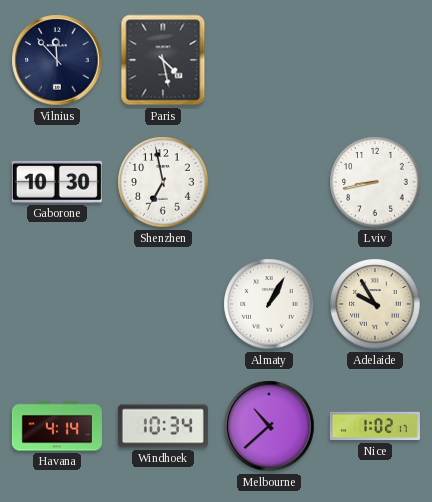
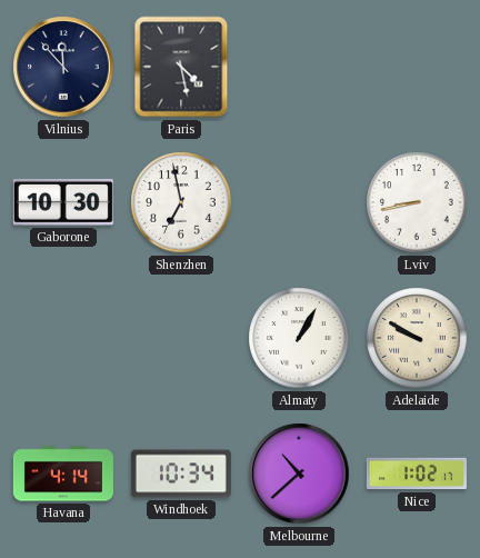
Adelaide: 9:55 -> 9:50
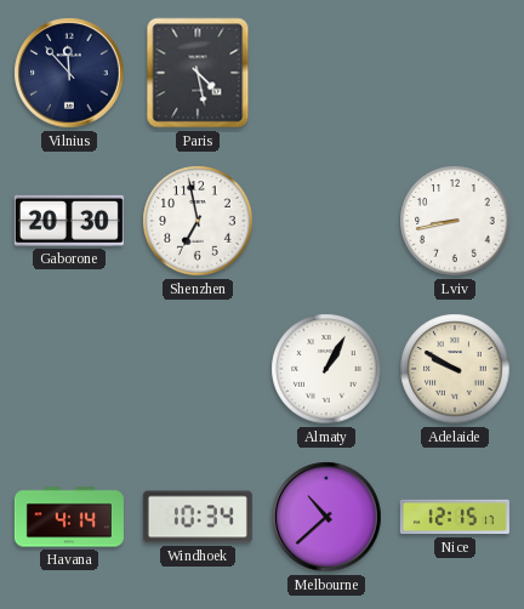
Gaborone: 10:30 -> 20:30
Nice: 1:02 -> 12:15
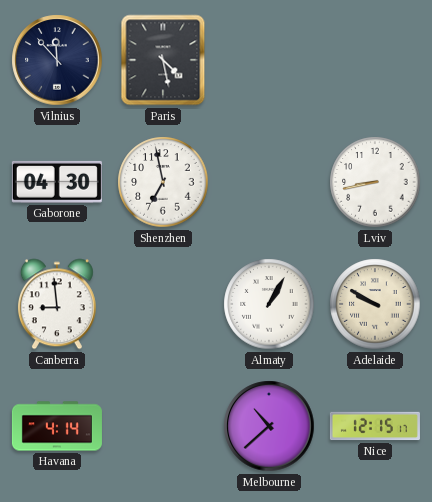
Gaborone: 20:30 -> 04:30
Canberra: none -> 8:59
Windhoek: 10:34 -> none
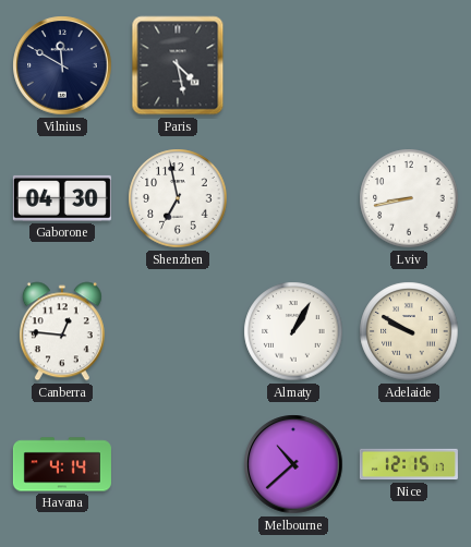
Vilnius: 11:53 -> 11:50
Canberra: 8:59 -> 12:46
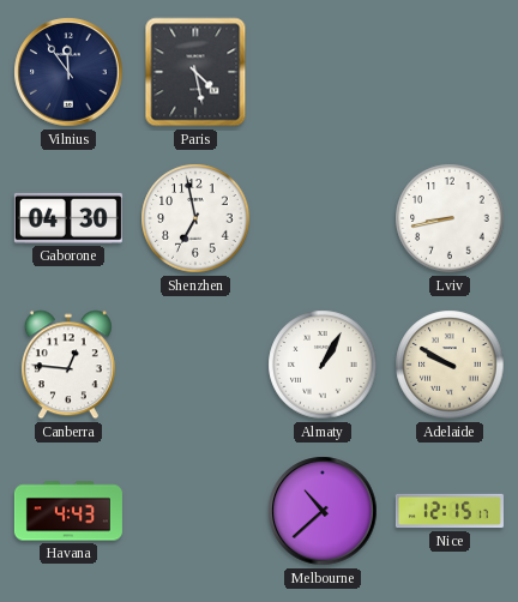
Vilnius: 11:50 -> 11:54
Havana: 4:14 -> 4:43
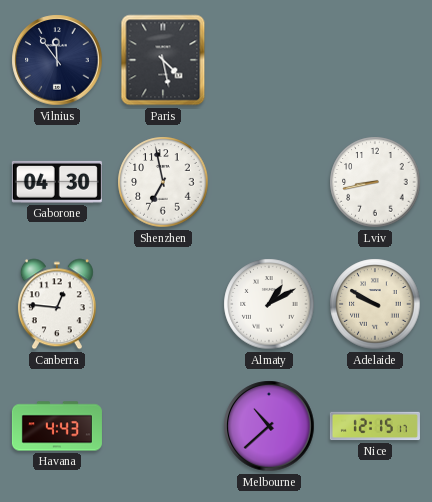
Almaty: 1:05 -> 1:10
